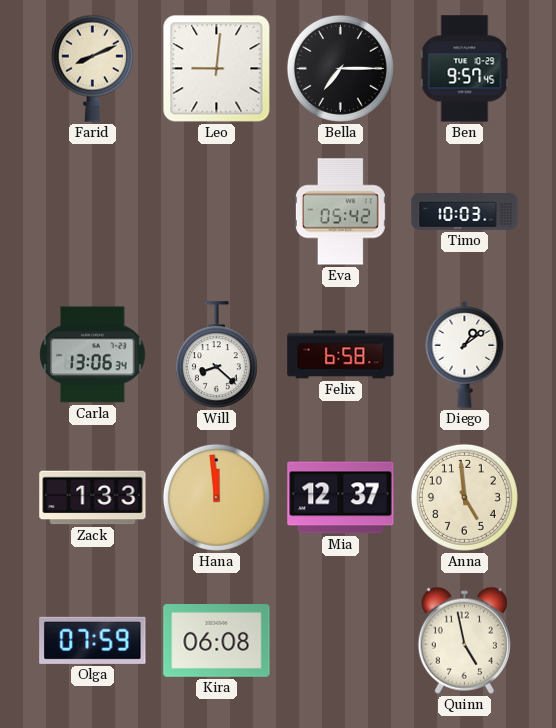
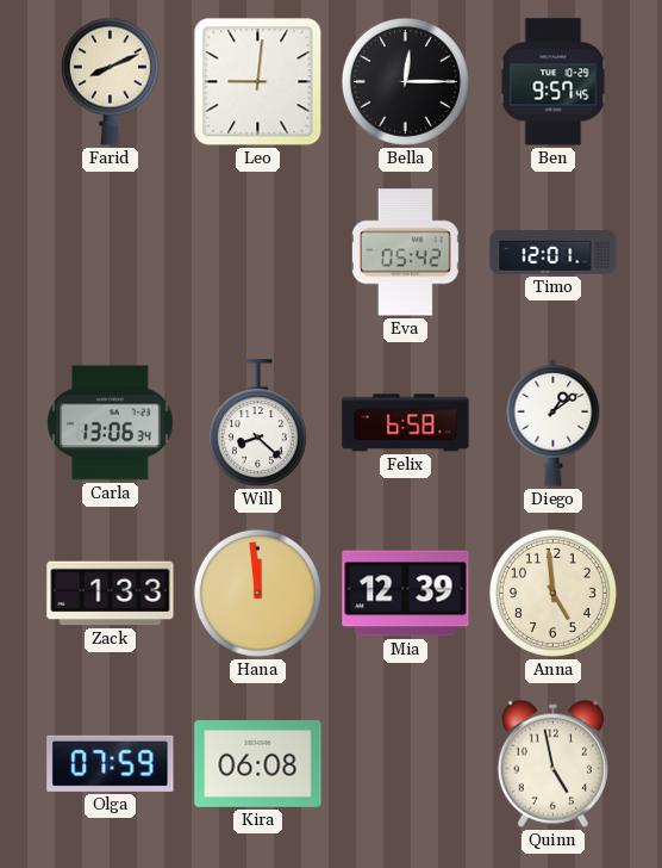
Bella: 7:15 -> 12:15
Timo: 10:03 -> 12:01
Mia: 12:37 -> 12:39
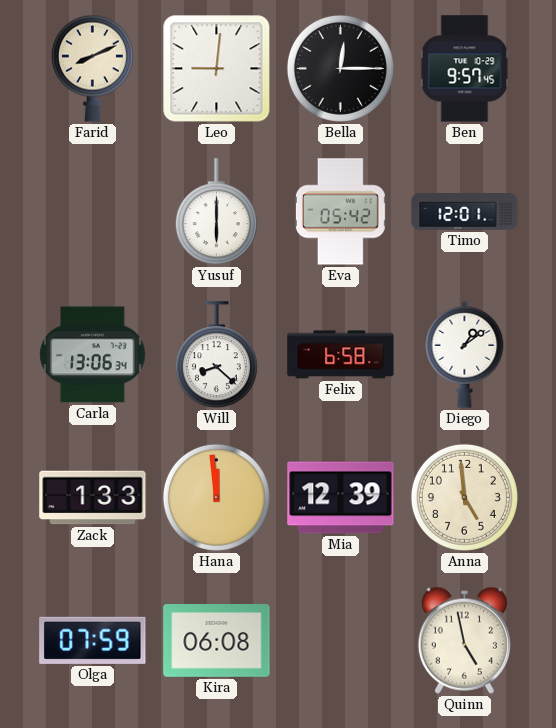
Yusuf: none -> 6:00
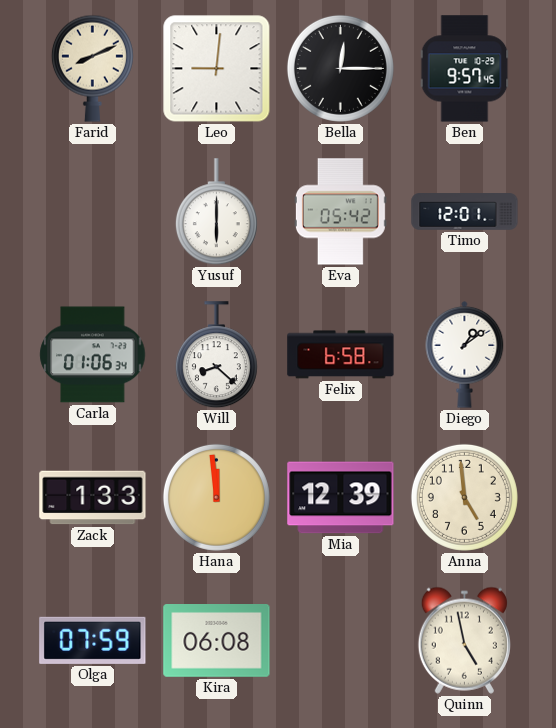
Carla: 13:06 -> 01:06
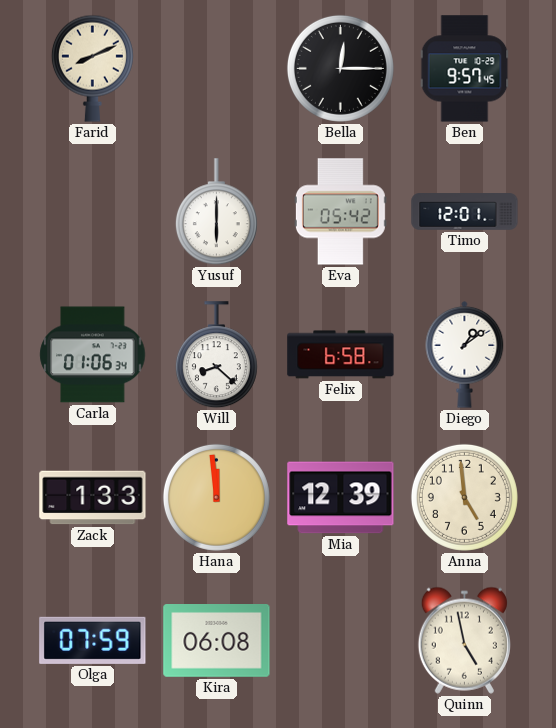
Leo: 9:01 -> none
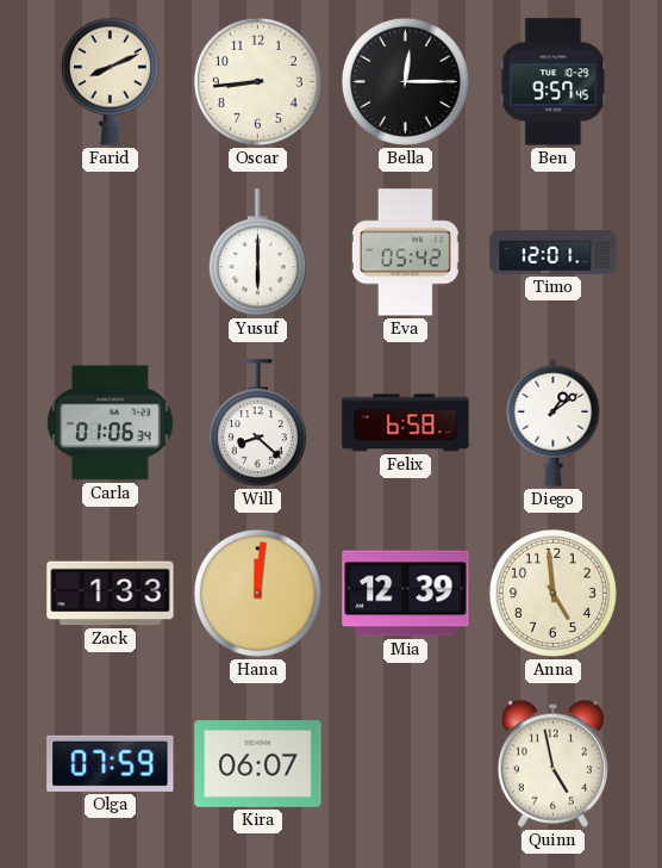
Oscar: none -> 8:44
Hana: 11:59 -> 12:01
Kira: 06:08 -> 06:07
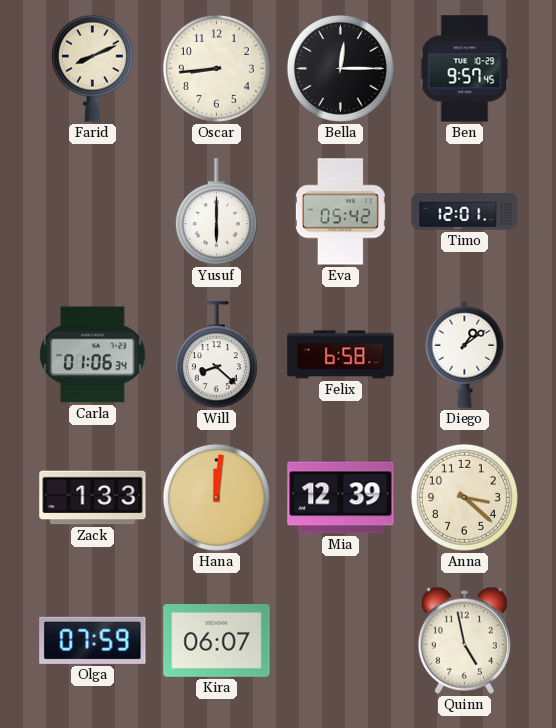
Anna: 4:59 -> 3:22
